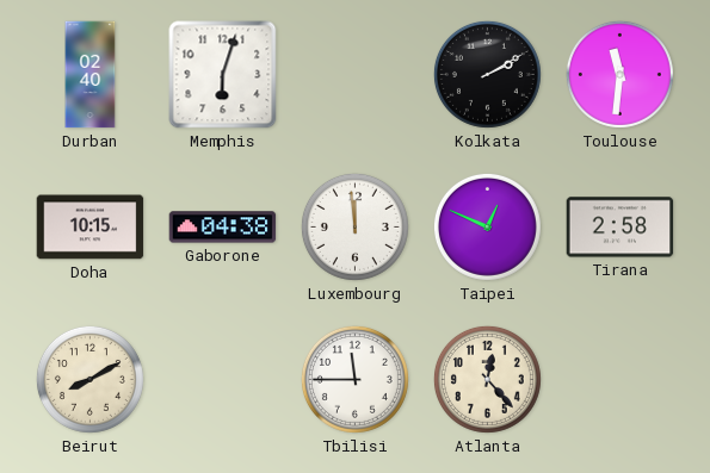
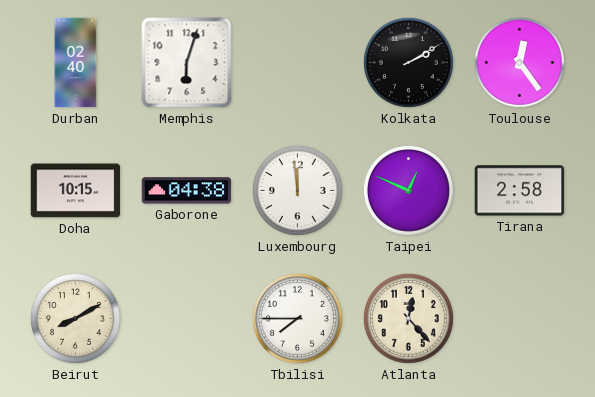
Toulouse: 11:31 -> 12:24
Tbilisi: 11:45 -> 7:45
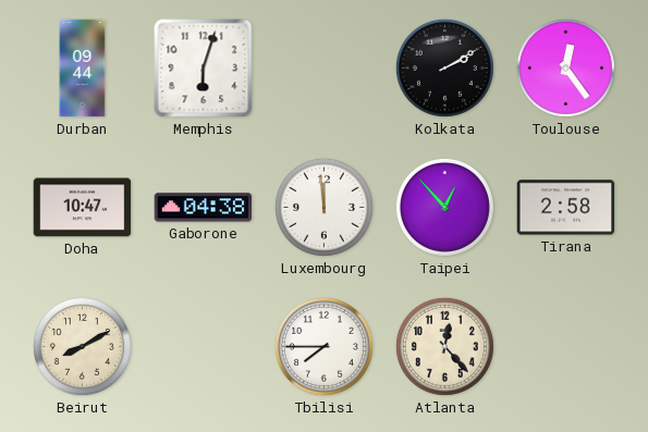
Durban: 02:40 -> 09:44
Doha: 10:15 -> 10:47
Taipei: 12:49 -> 12:53
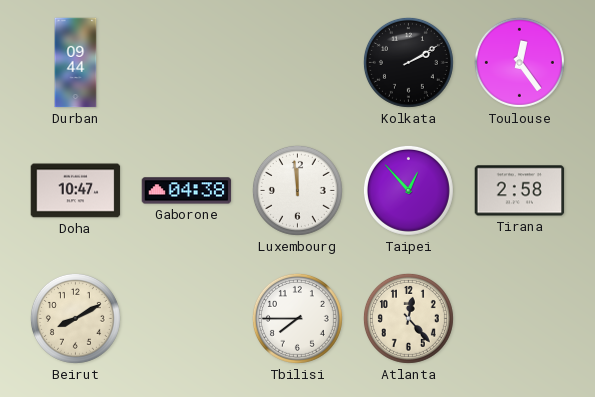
Memphis: 6:03 -> none
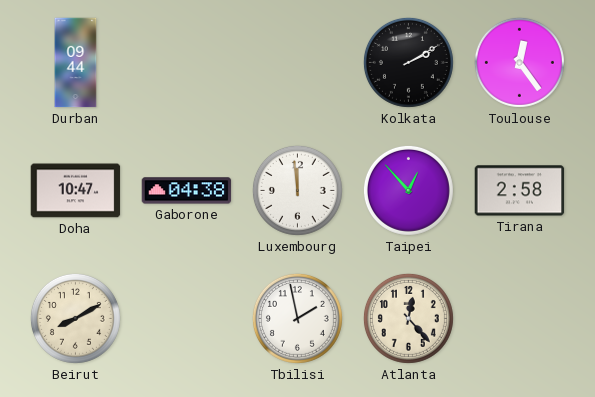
Tbilisi: 7:45 -> 1:58
